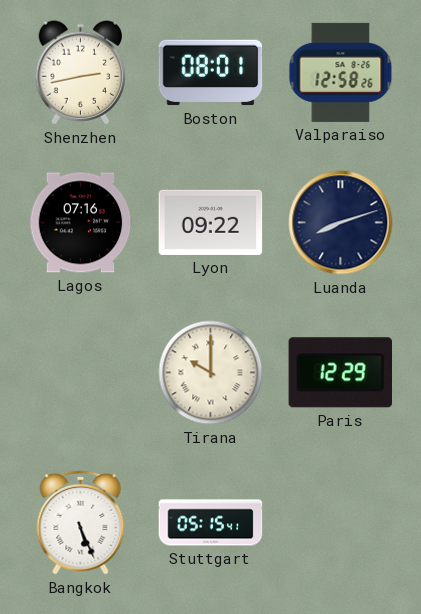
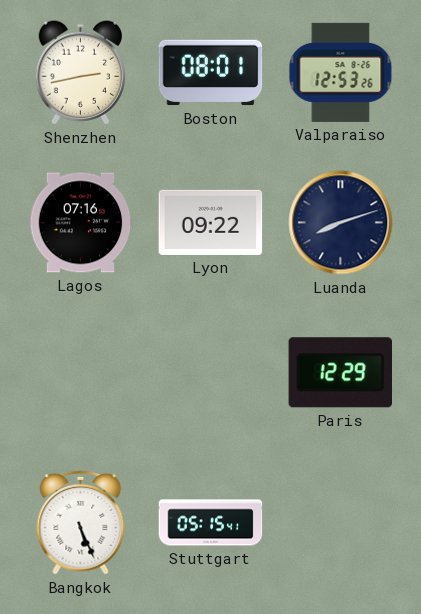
Valparaiso: 12:58 -> 12:53
Tirana: 10:00 -> none
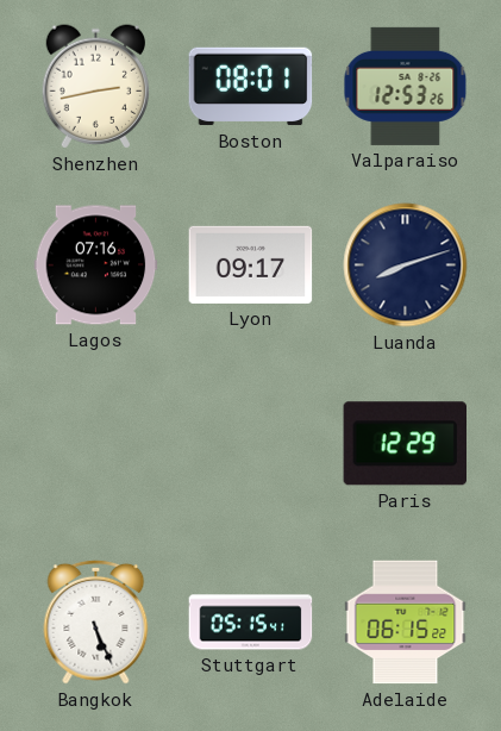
Lyon: 09:22 -> 09:17
Adelaide: none -> 06:15
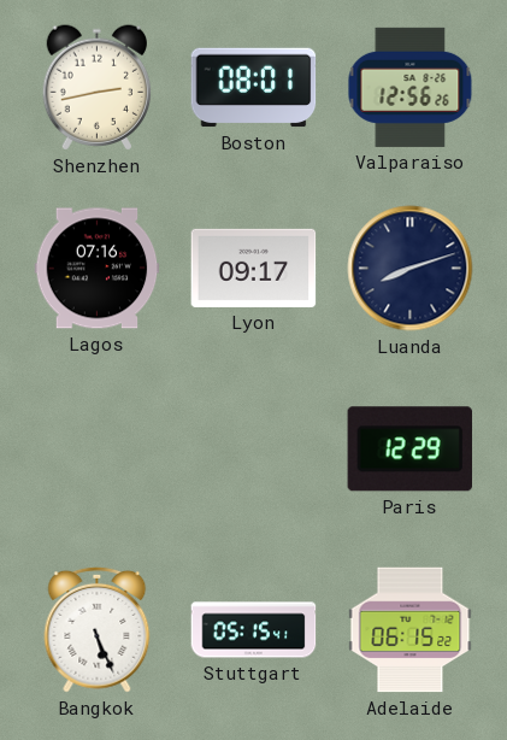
Valparaiso: 12:53 -> 12:56
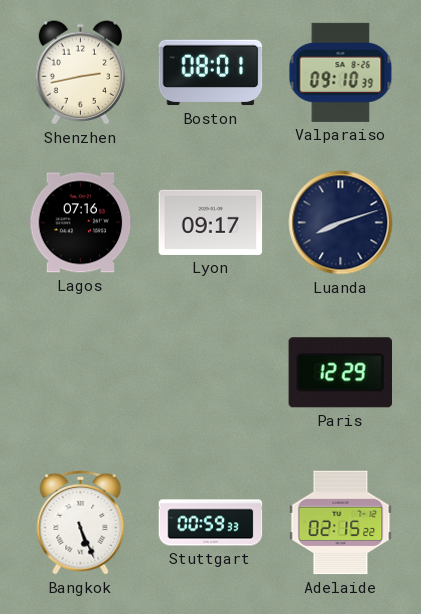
Valparaiso: 12:56 -> 09:10
Stuttgart: 05:15 -> 00:59
Adelaide: 06:15 -> 02:15
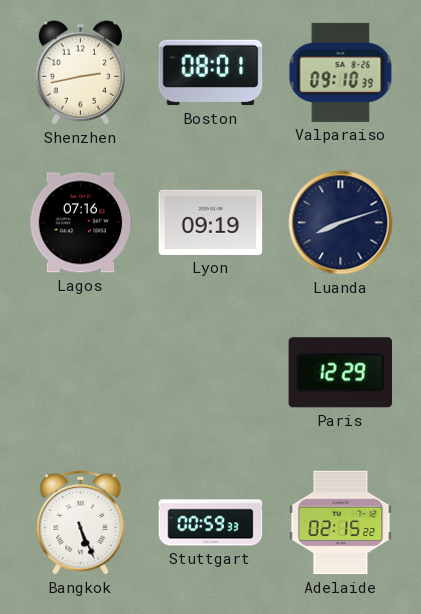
Lyon: 09:17 -> 09:19
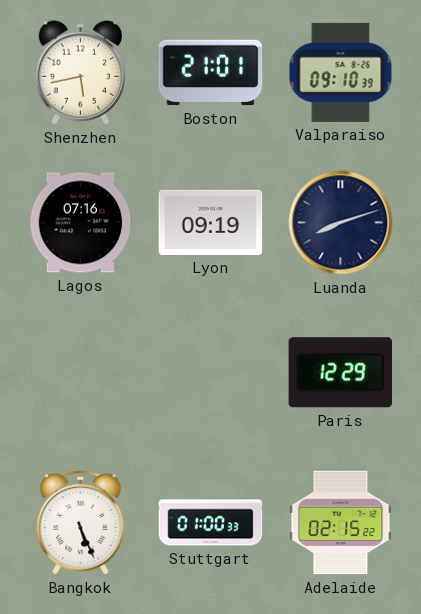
Shenzhen: 2:43 -> 5:43
Boston: 08:01 -> 21:01
Stuttgart: 00:59 -> 01:00
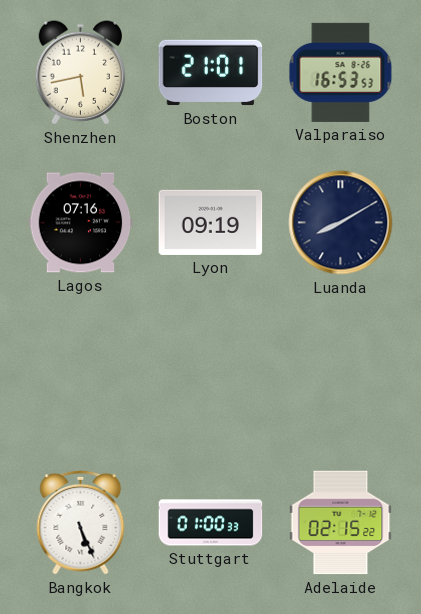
Valparaiso: 09:10 -> 16:53
Luanda: 8:12 -> 8:10
Paris: 12:29 -> none
